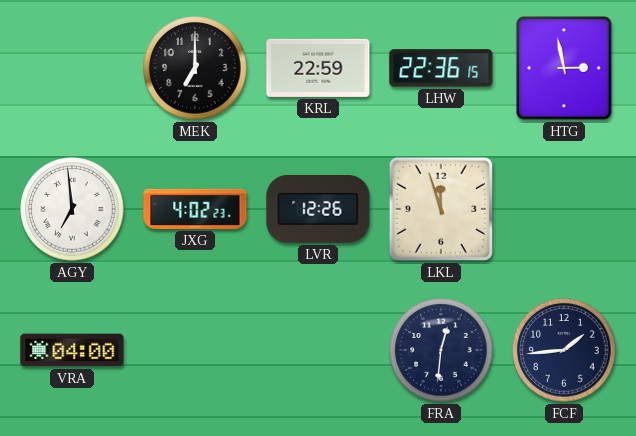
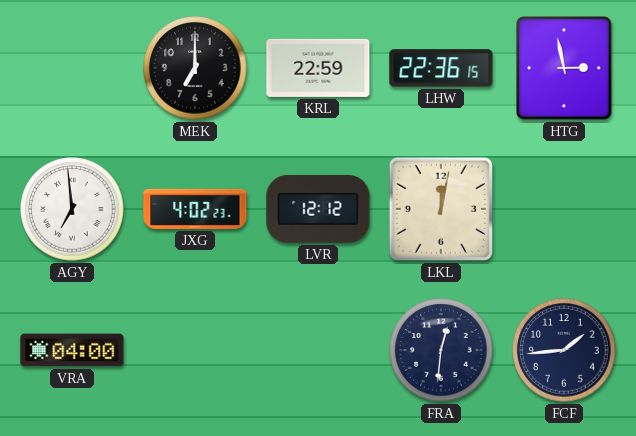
LVR: 12:26 -> 12:12
LKL: 11:57 -> 12:02
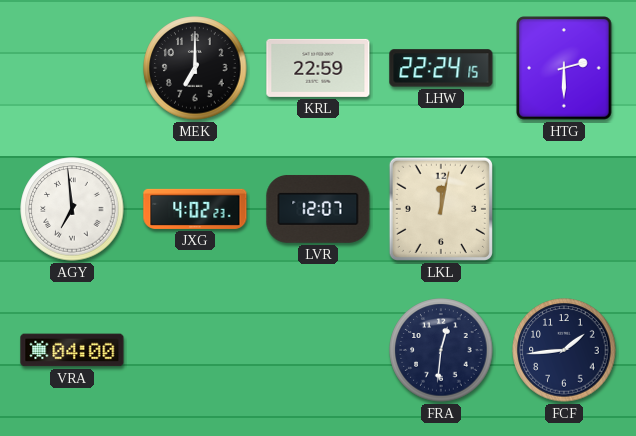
LHW: 22:36 -> 22:24
HTG: 2:58 -> 2:30
LVR: 12:12 -> 12:07
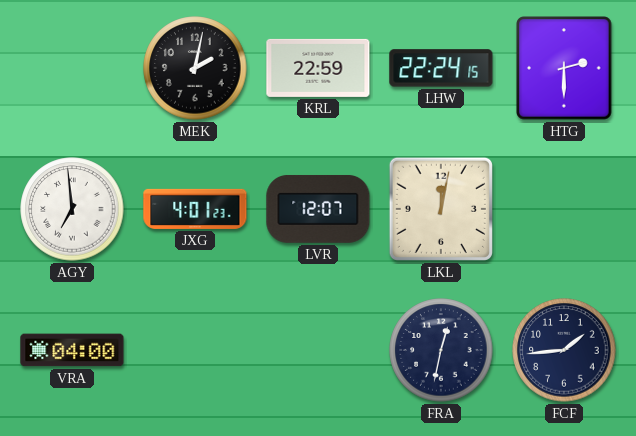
MEK: 7:00 -> 2:02
JXG: 4:02 -> 4:01
FRA: 12:31 -> 12:32
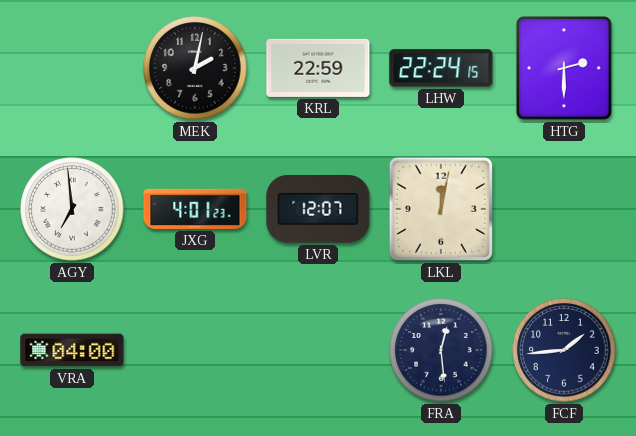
FRA: 12:32 -> 12:29
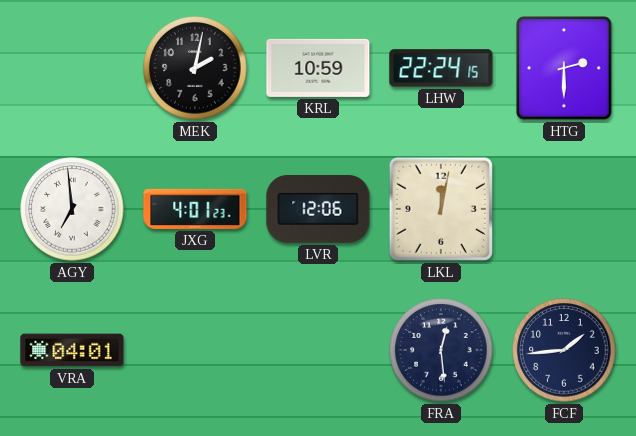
KRL: 22:59 -> 10:59
LVR: 12:07 -> 12:06
VRA: 04:00 -> 04:01
